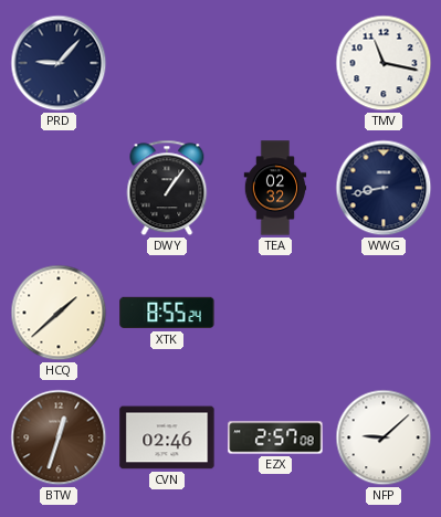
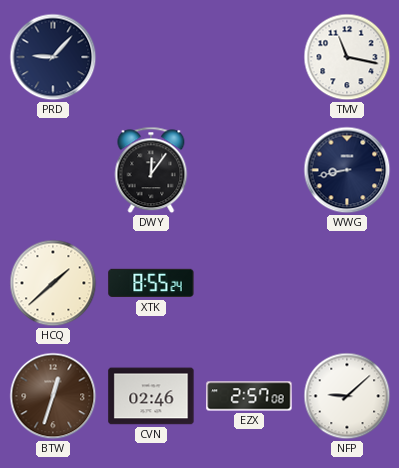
DWY: 1:06 -> 12:06
TEA: 02:32 -> none
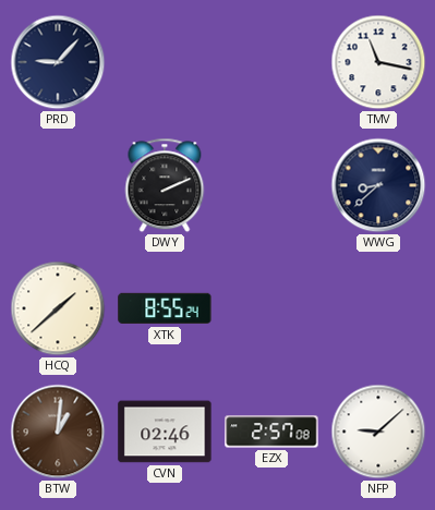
DWY: 12:06 -> 2:11
WWG: 8:43 -> 8:38
BTW: 12:33 -> 1:01
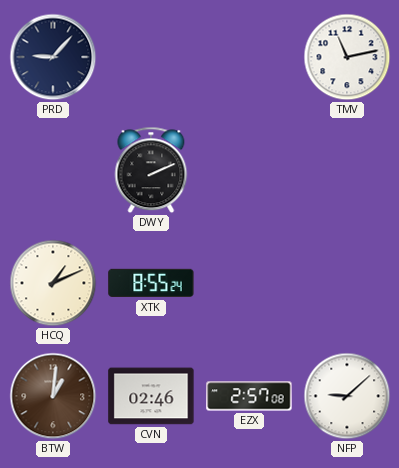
TMV: 11:17 -> 11:13
WWG: 8:38 -> none
HCQ: 1:38 -> 1:11
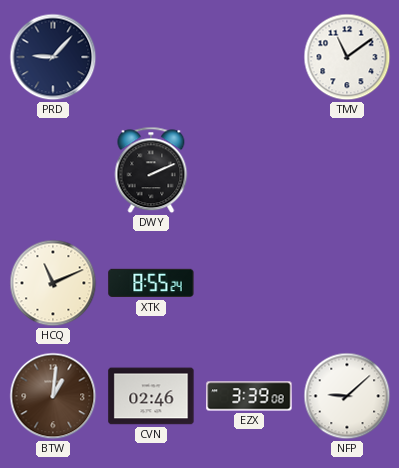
TMV: 11:13 -> 11:09
HCQ: 1:11 -> 11:11
EZX: 2:57 -> 3:39
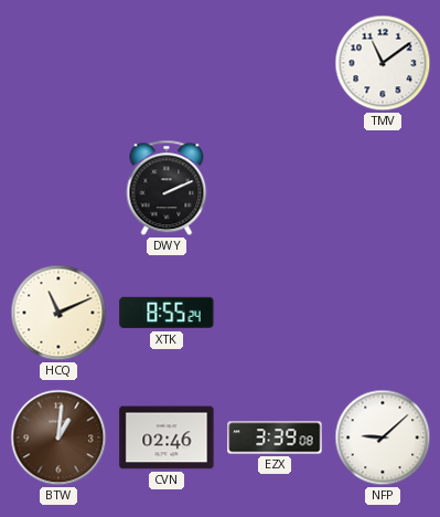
PRD: 9:07 -> none
